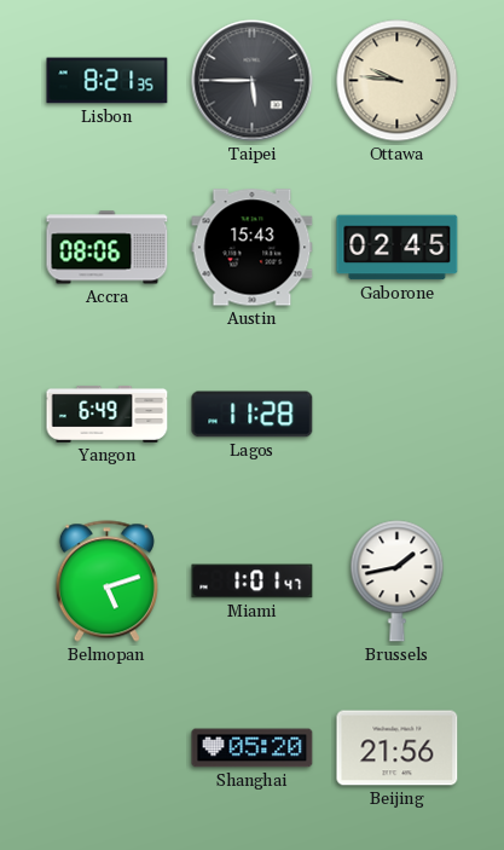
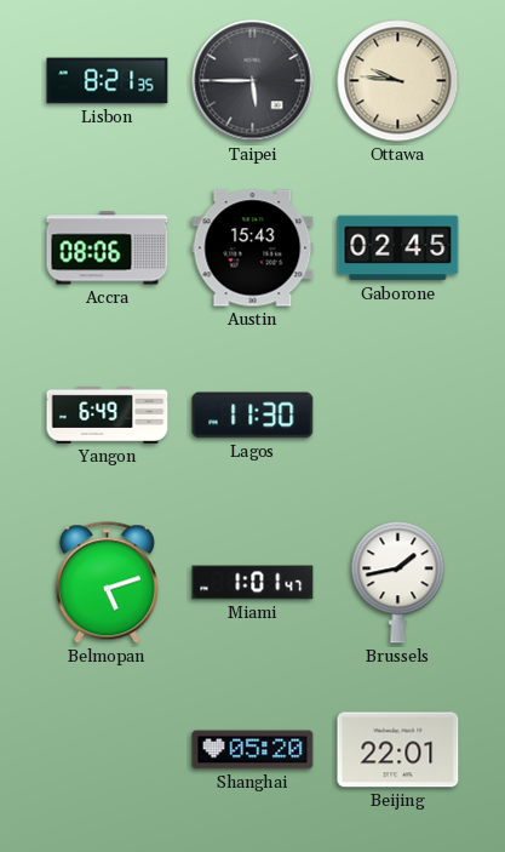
Lagos: 11:28 -> 11:30
Beijing: 21:56 -> 22:01
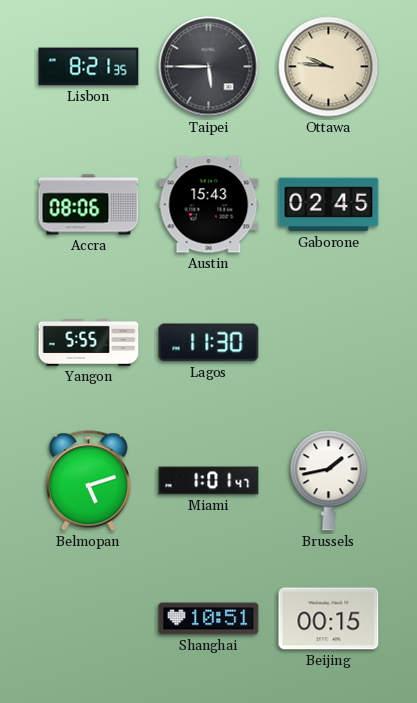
Yangon: 6:49 -> 5:55
Shanghai: 05:20 -> 10:51
Beijing: 22:01 -> 00:15
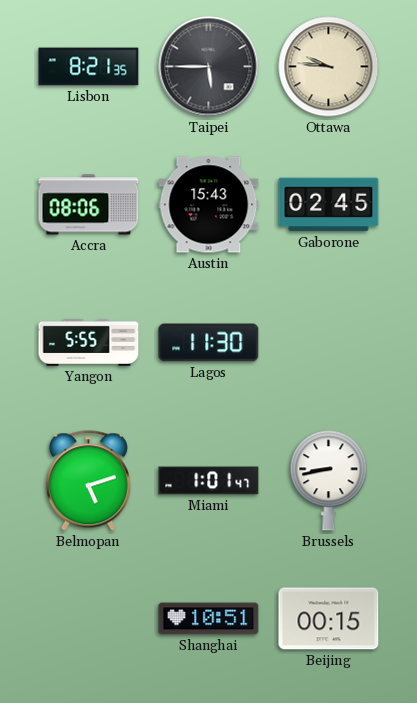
Brussels: 1:43 -> 8:43
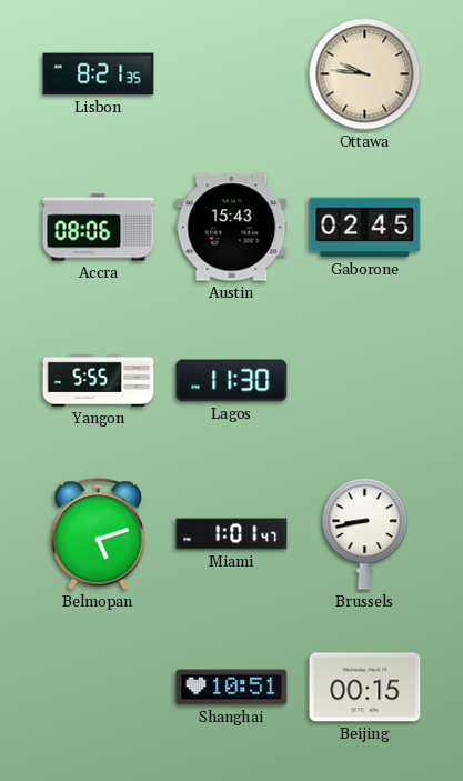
Taipei: 5:45 -> none
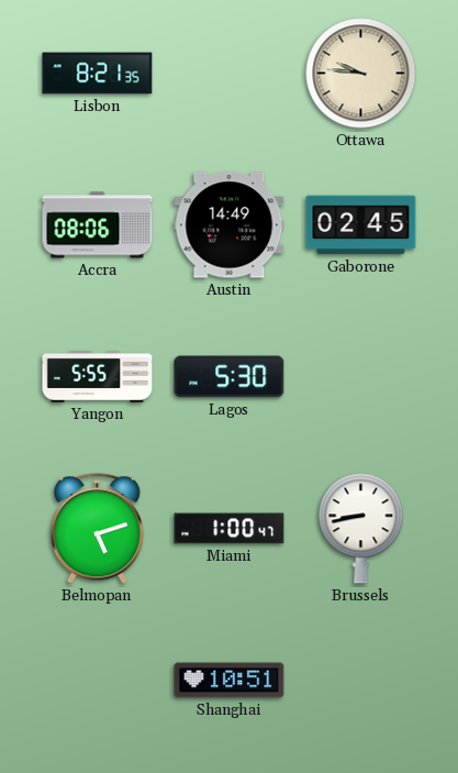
Austin: 15:43 -> 14:49
Lagos: 11:30 -> 5:30
Miami: 1:01 -> 1:00
Beijing: 00:15 -> none
